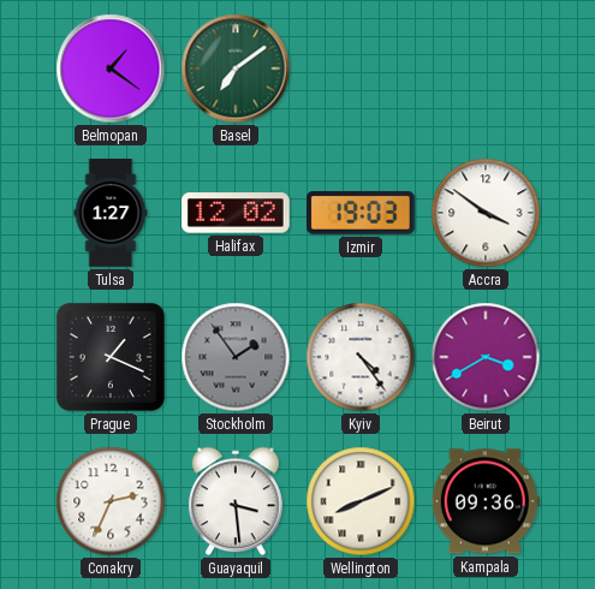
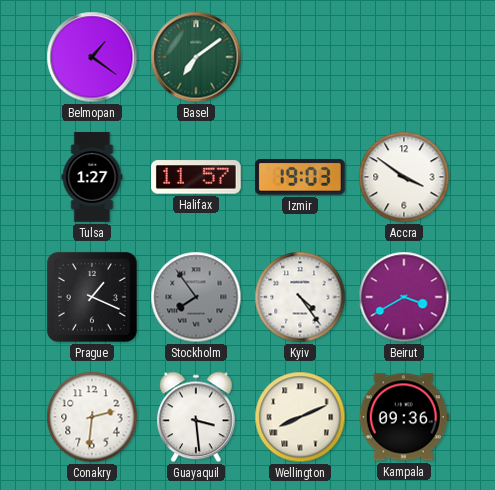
Halifax: 12:02 -> 11:57
Stockholm: 1:54 -> 7:54
Conakry: 2:34 -> 2:31
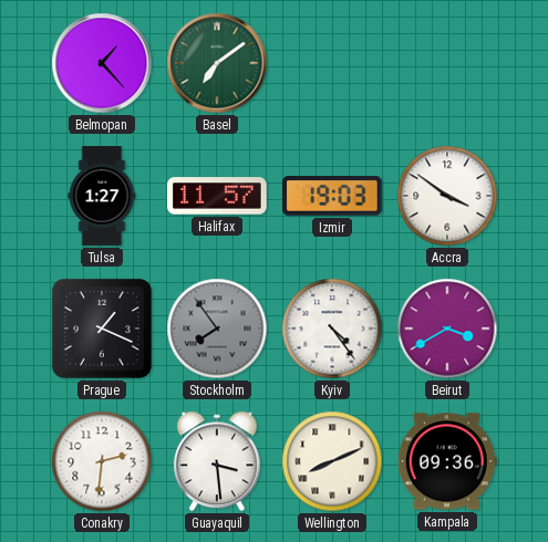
Belmopan: 1:21 -> 1:23
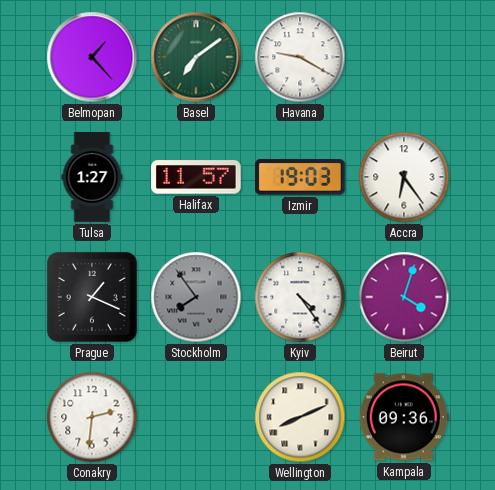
Havana: none -> 9:20
Accra: 3:51 -> 6:24
Beirut: 3:40 -> 4:03
Guayaquil: 3:29 -> none
